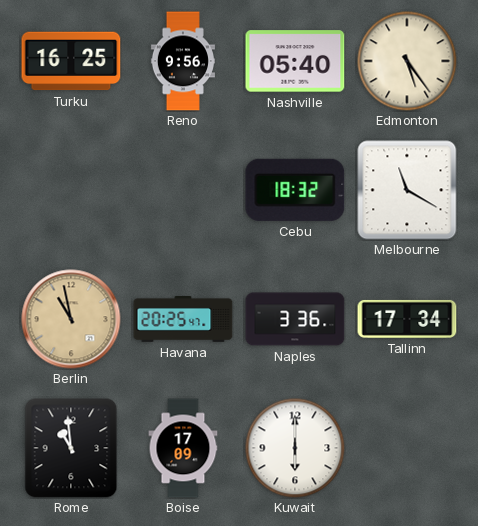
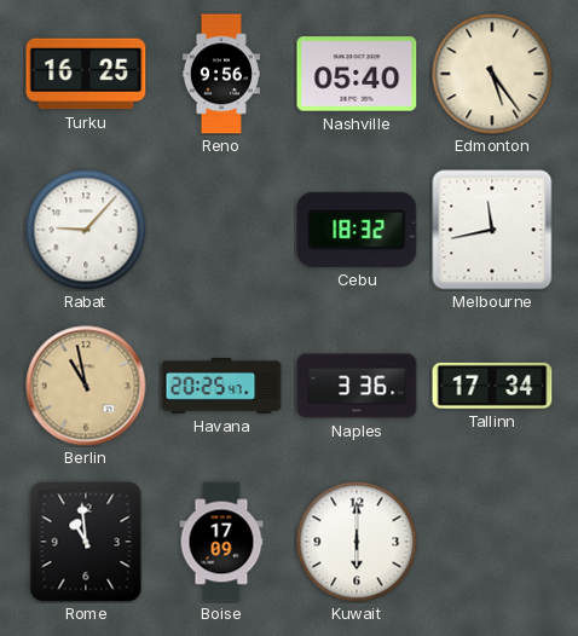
Rabat: none -> 9:07
Melbourne: 11:20 -> 11:43
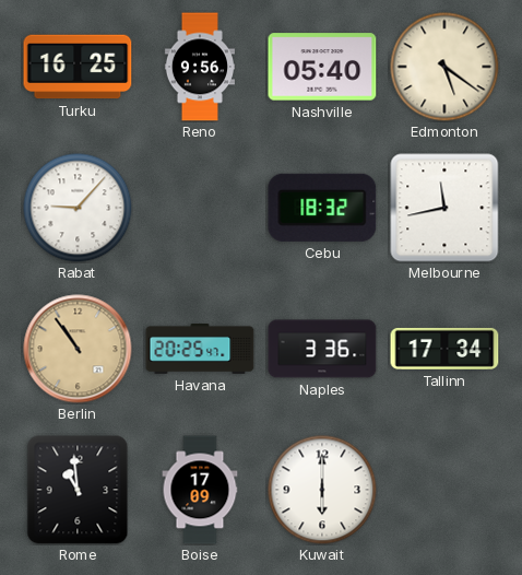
Edmonton: 5:24 -> 5:21
Berlin: 10:58 -> 10:54
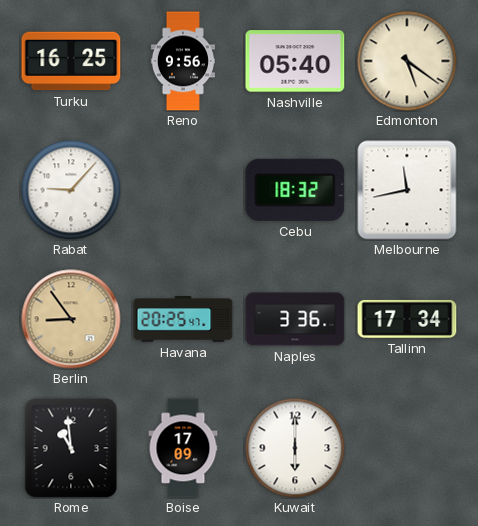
Berlin: 10:54 -> 8:54
